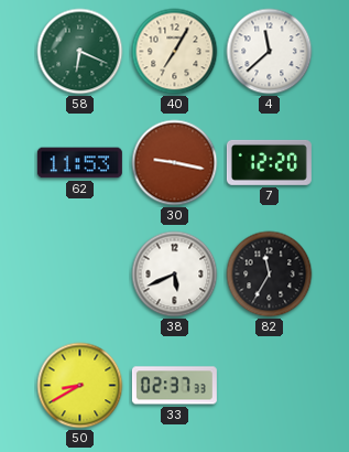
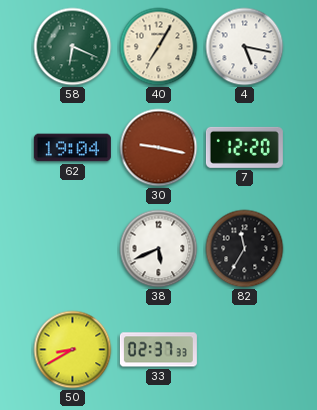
4: 11:38 -> 5:17
62: 11:53 -> 19:04
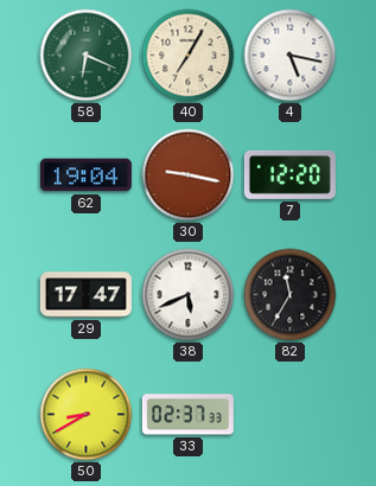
29: none -> 17:47
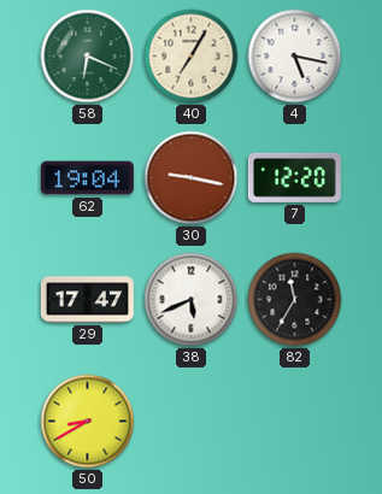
33: 02:37 -> none
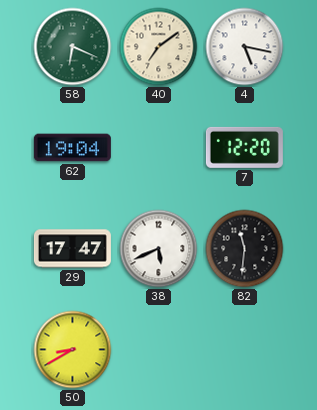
40: 7:05 -> 7:09
30: 9:17 -> none
82: 11:35 -> 11:31
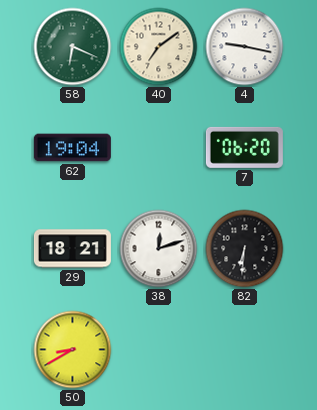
4: 5:17 -> 9:17
7: 12:20 -> 06:20
29: 17:47 -> 18:21
38: 5:41 -> 12:12
82: 11:31 -> 6:31
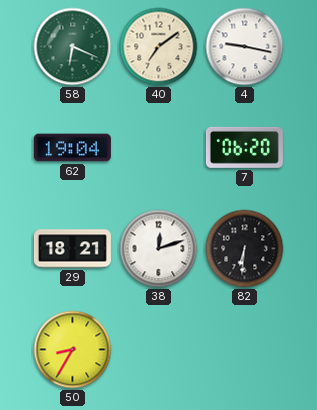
50: 8:40 -> 8:35
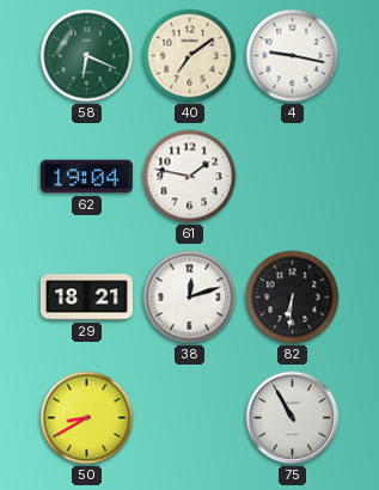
61: none -> 1:47
7: 06:20 -> none
50: 8:35 -> 8:40
75: none -> 10:55
